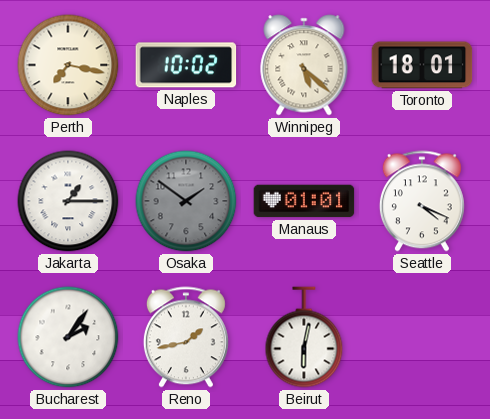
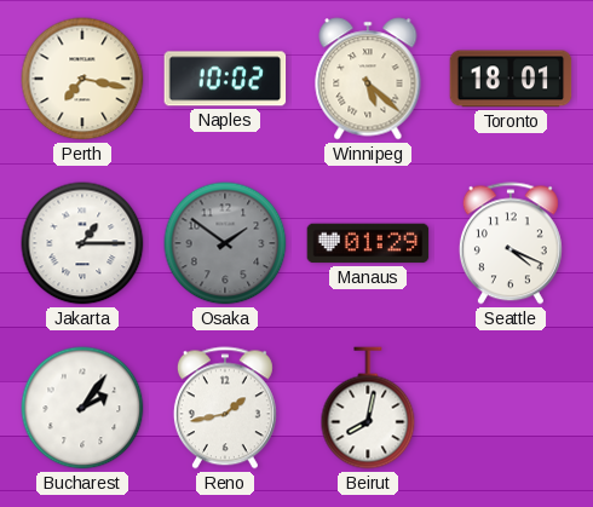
Manaus: 01:01 -> 01:29
Beirut: 6:02 -> 8:02
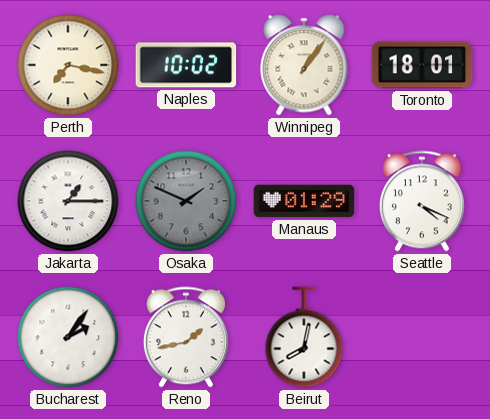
Winnipeg: 5:22 -> 1:06
Osaka: 1:51 -> 1:49
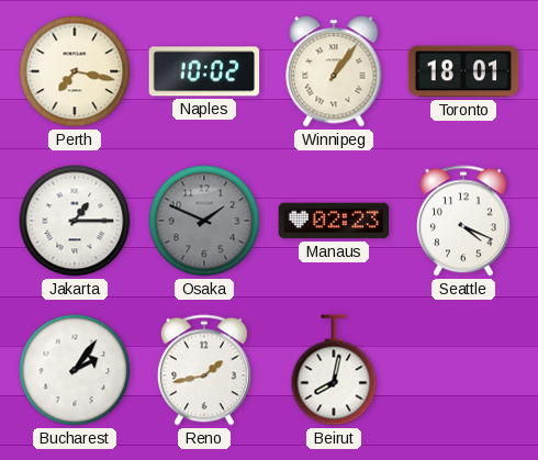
Manaus: 01:29 -> 02:23
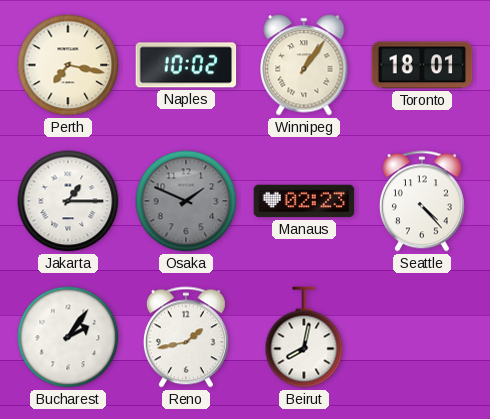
Seattle: 4:19 -> 4:23
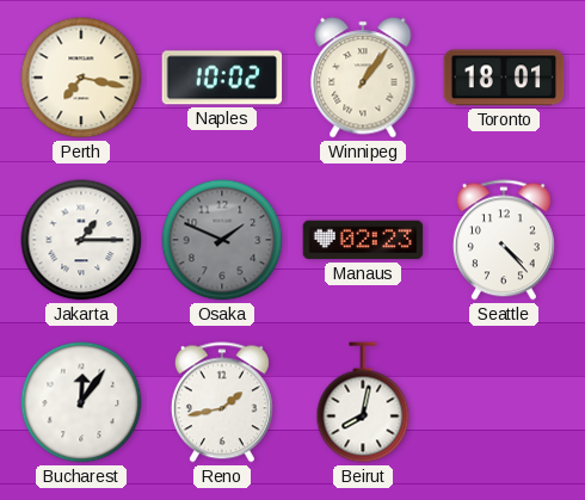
Bucharest: 2:06 -> 12:06
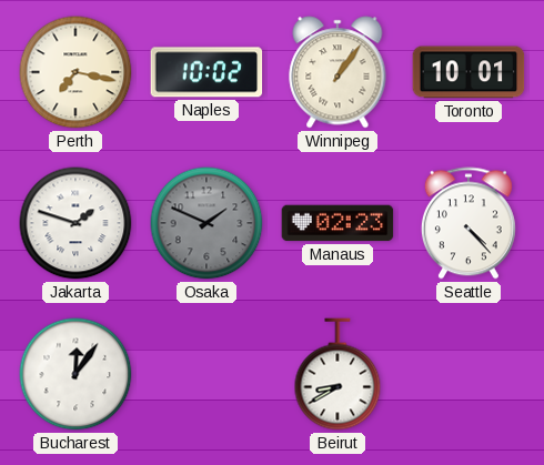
Toronto: 18:01 -> 10:01
Jakarta: 1:15 -> 1:48
Reno: 1:43 -> none
Beirut: 8:02 -> 8:40
